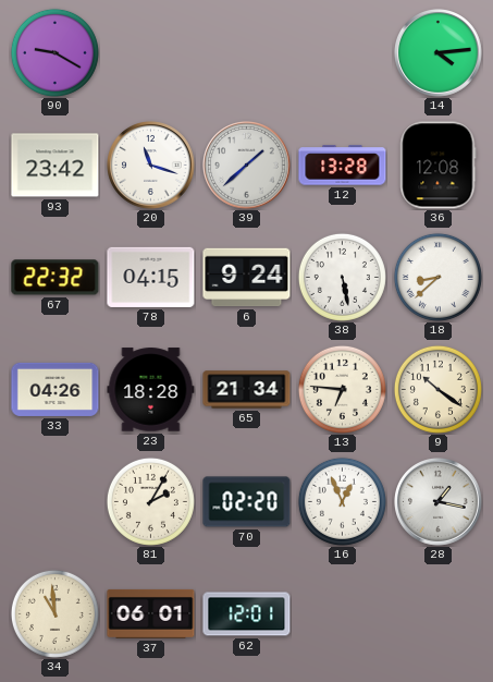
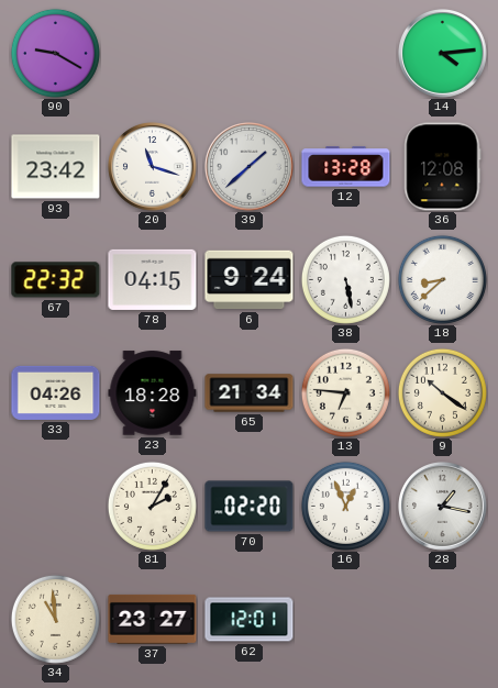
37: 06:01 -> 23:27
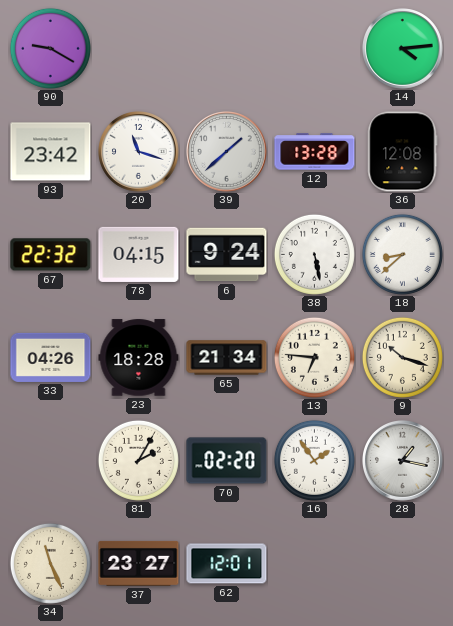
9: 10:21 -> 10:18
16: 12:56 -> 1:54
34: 10:59 -> 11:26
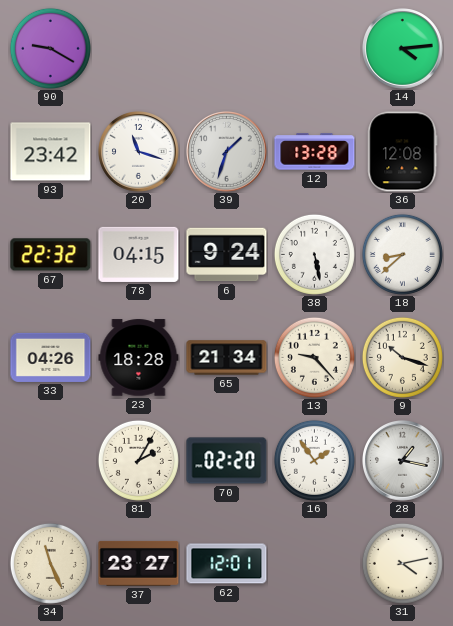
39: 1:38 -> 1:33
13: 6:46 -> 9:23
31: none -> 4:13
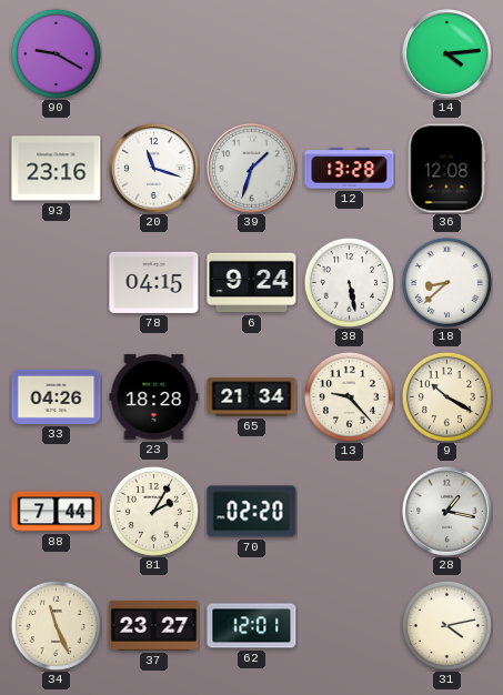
93: 23:42 -> 23:16
67: 22:32 -> none
9: 10:18 -> 10:20
88: none -> 7:44
16: 1:54 -> none
